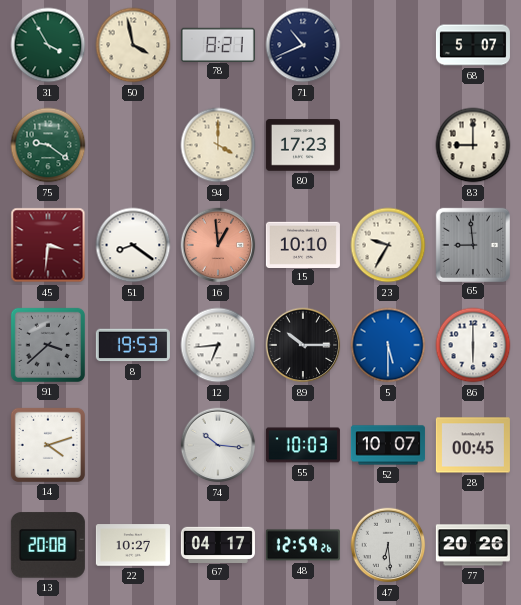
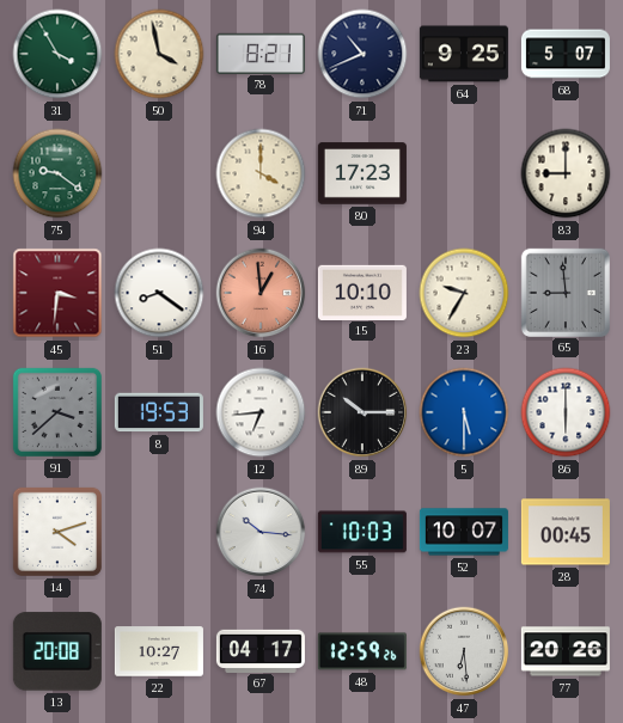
64: none -> 9:25
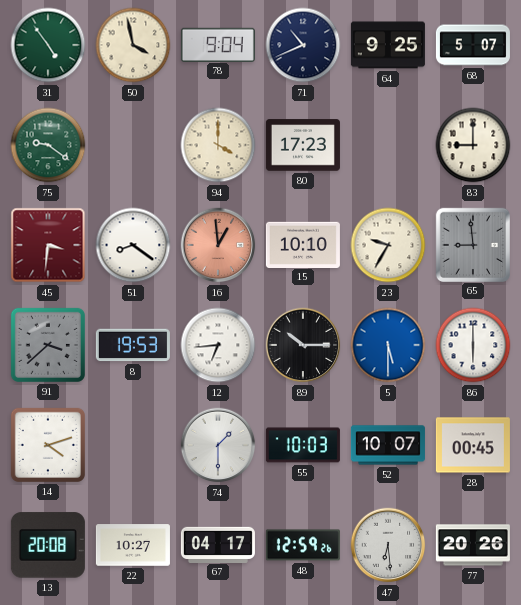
31: 3:55 -> 4:54
78: 8:21 -> 9:04
74: 10:16 -> 1:30
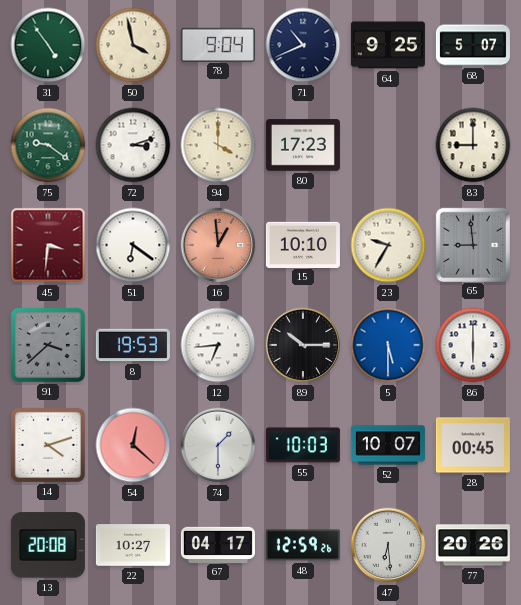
72: none -> 3:12
51: 8:21 -> 6:21
54: none -> 12:22
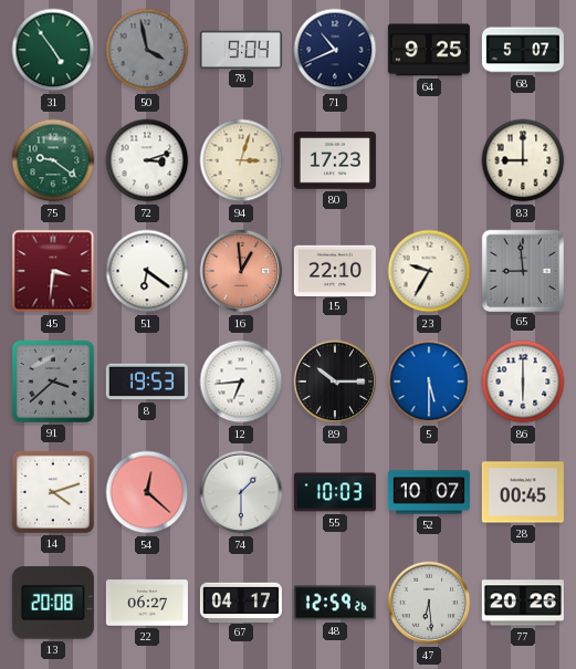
50 dial: cream -> grey
94: 4:00 -> 3:03
15: 10:10 -> 22:10
22: 10:27 -> 06:27
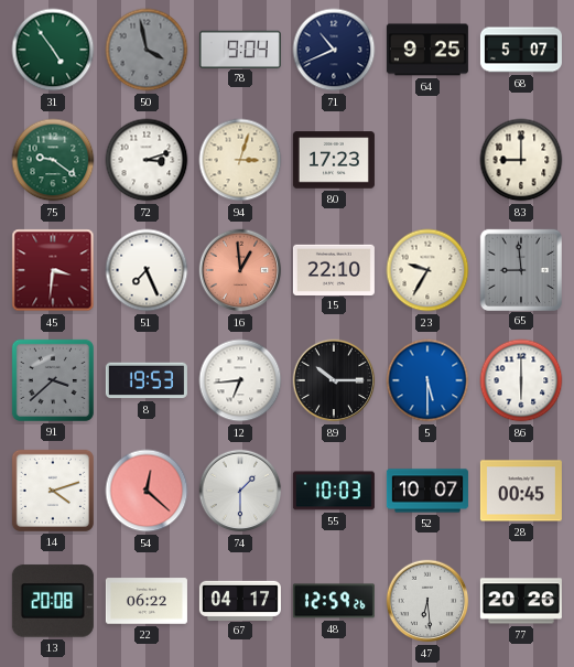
51: 6:21 -> 7:26
22: 06:27 -> 06:22
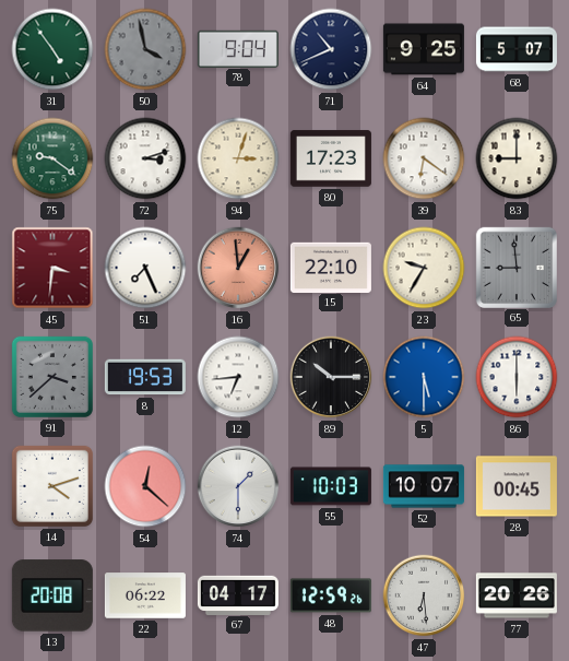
39: none -> 6:21
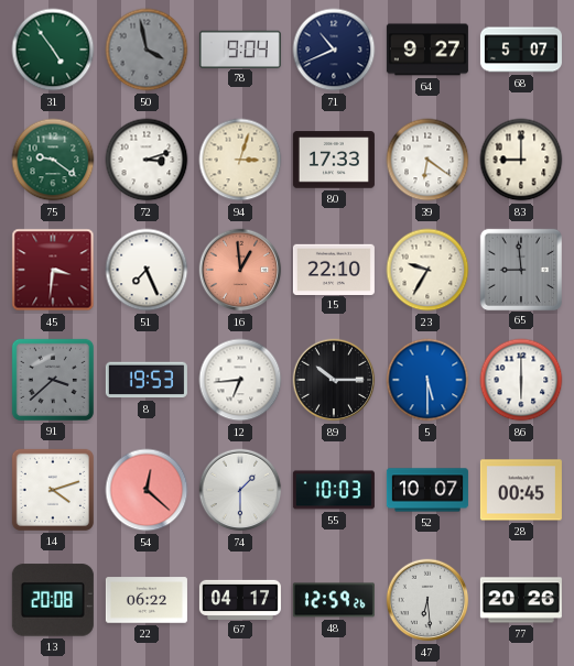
64: 9:25 -> 9:27
80: 17:23 -> 17:33
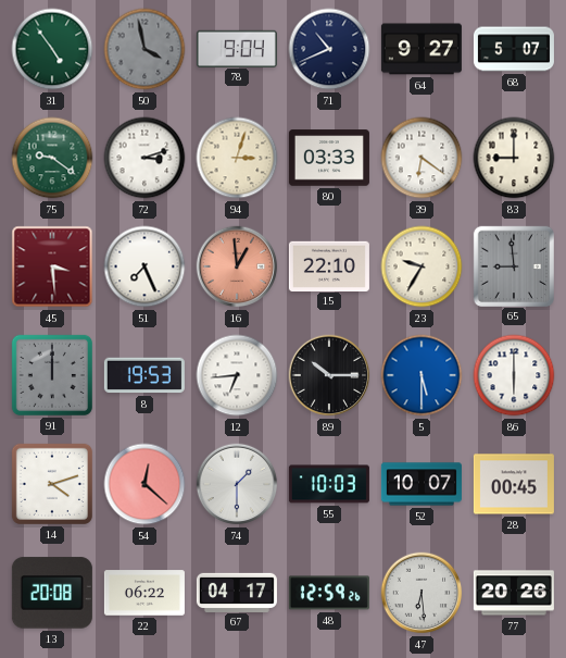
80: 17:33 -> 03:33
45: 3:31 -> 3:29
91: 3:38 -> 12:00
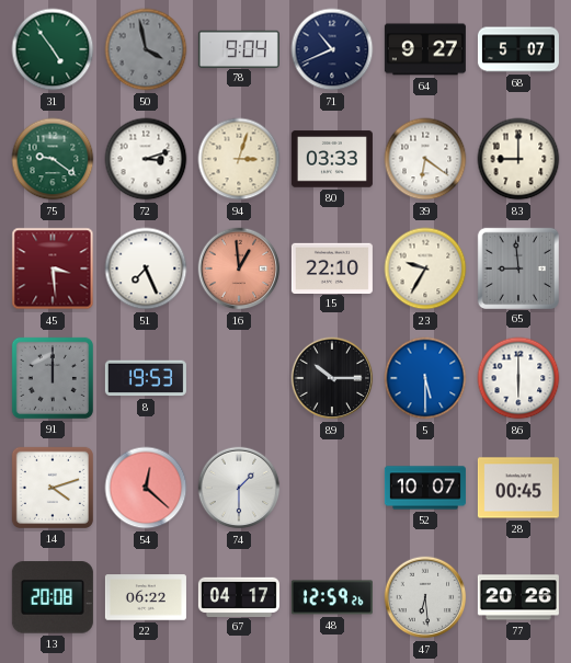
12: 6:44 -> none
55: 10:03 -> none
